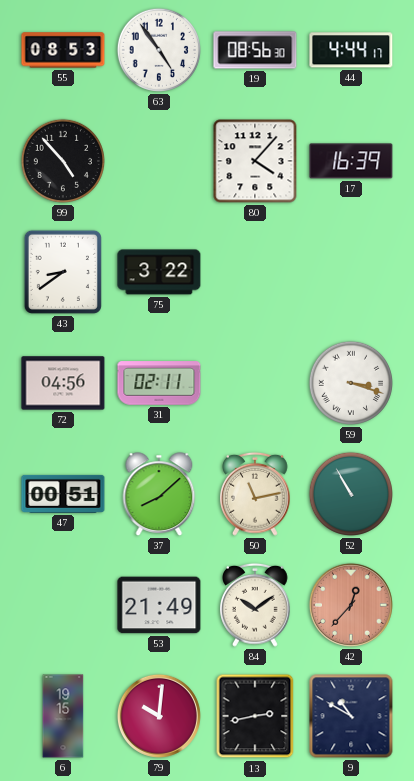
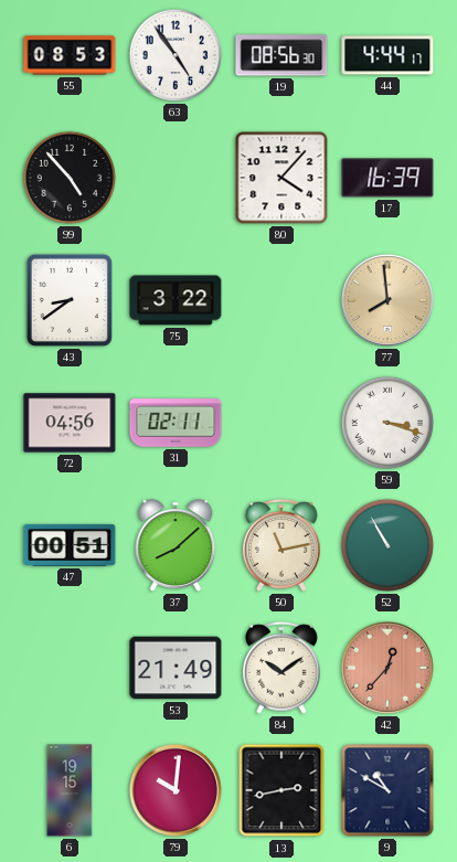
77: none -> 7:59
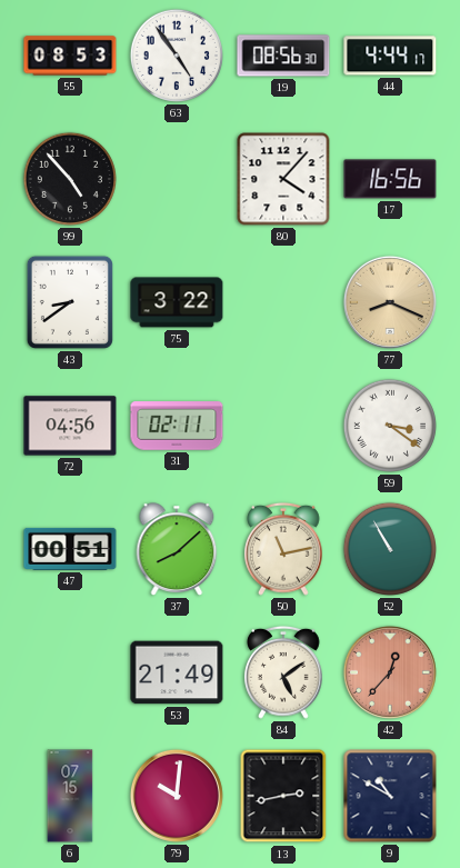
17: 16:39 -> 16:56
77: 7:59 -> 8:19
59: 3:18 -> 3:21
84: 10:09 -> 5:09
6: 19:15 -> 07:15
